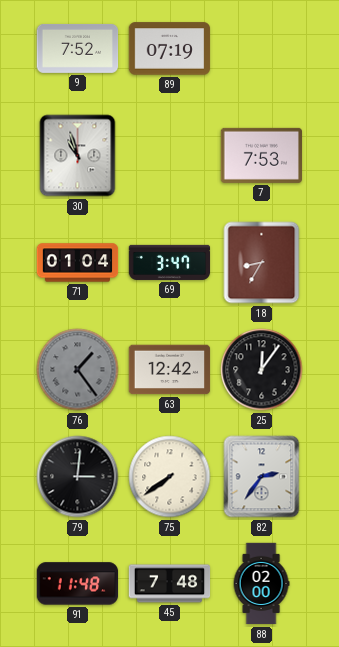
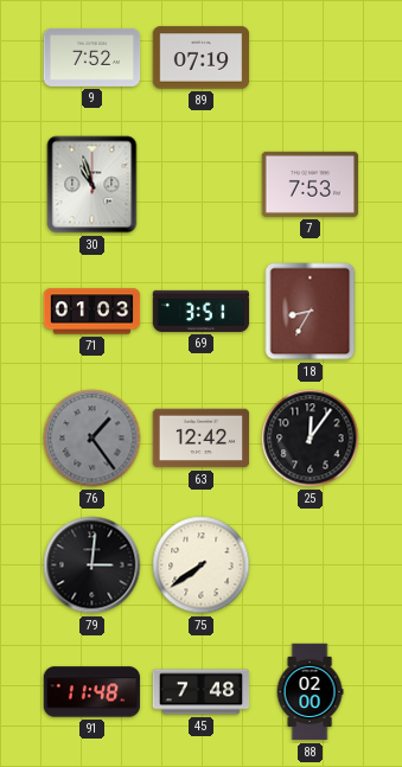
71: 01:04 -> 01:03
69: 3:47 -> 3:51
82: 2:36 -> none
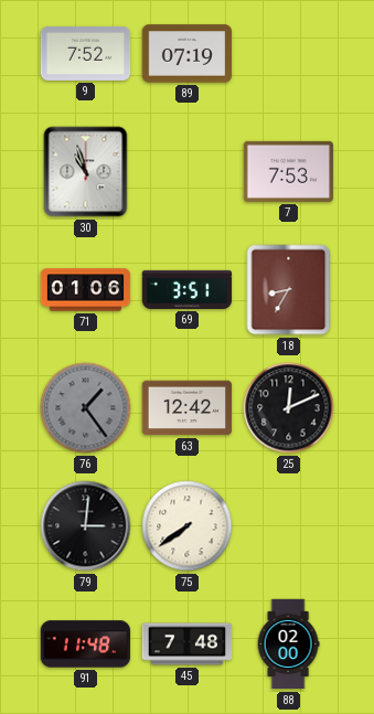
71: 01:03 -> 01:06
25: 12:06 -> 12:11
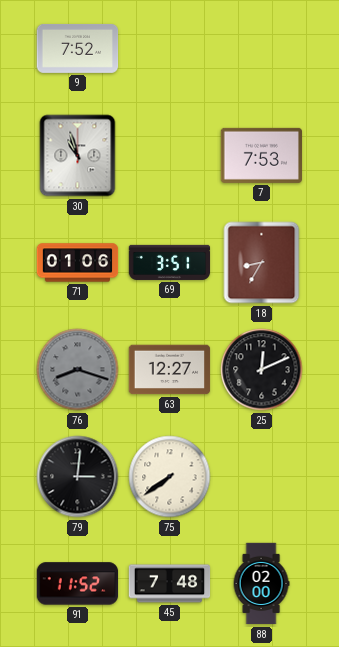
89: 07:19 -> none
76: 1:24 -> 8:18
63: 12:42 -> 12:27
91: 11:48 -> 11:52
